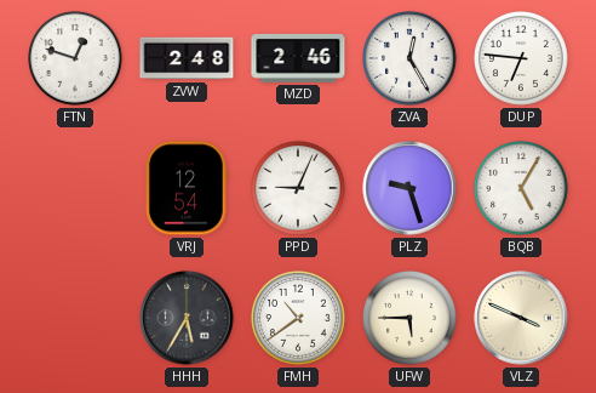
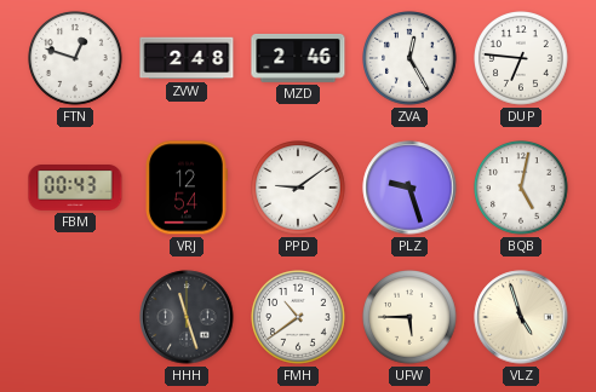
FBM: none -> 00:43
PPD: 9:04 -> 9:09
BQB: 5:05 -> 5:02
HHH: 5:35 -> 11:27
VLZ: 3:49 -> 4:57
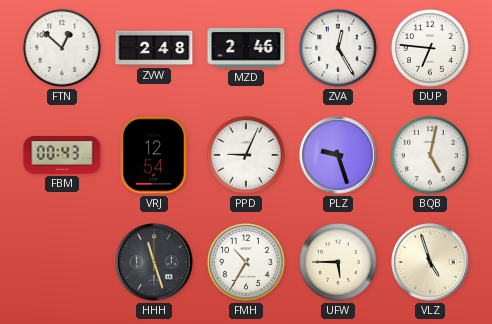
FTN: 12:48 -> 12:52
PPD: 9:09 -> 9:04
FMH: 10:39 -> 10:35
